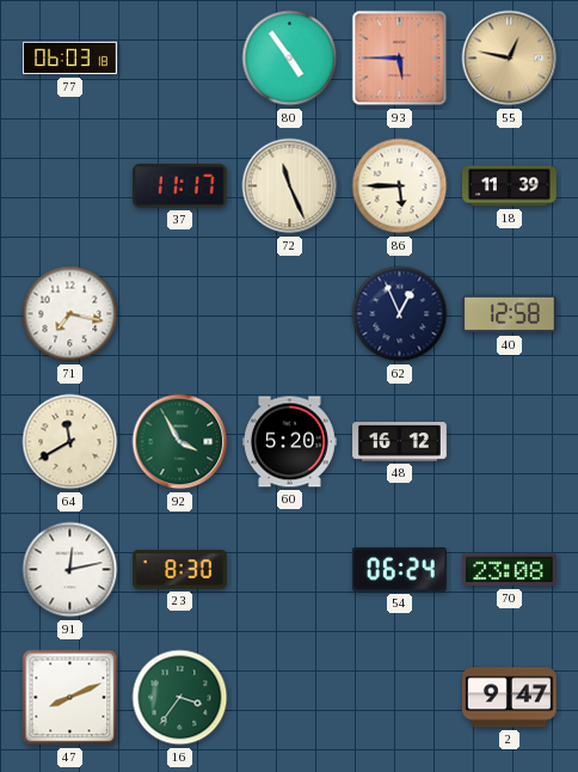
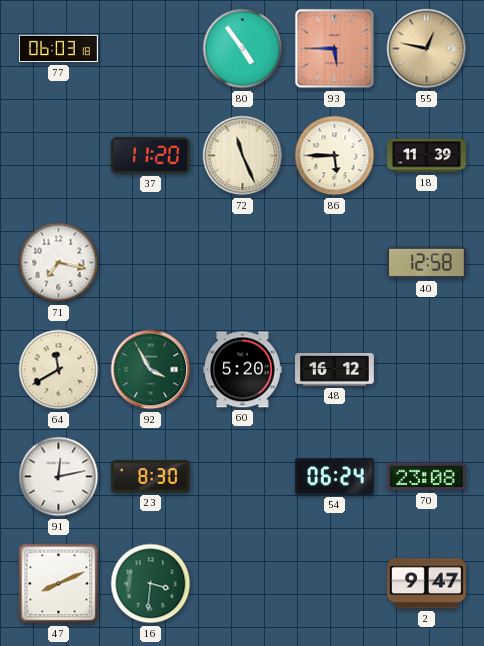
37: 11:17 -> 11:20
62: 12:56 -> none
16: 3:36 -> 3:31
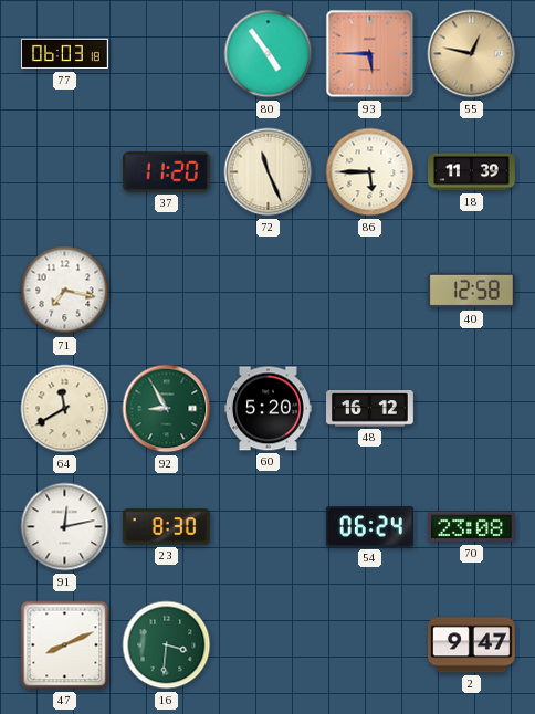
92: 3:55 -> 8:55
